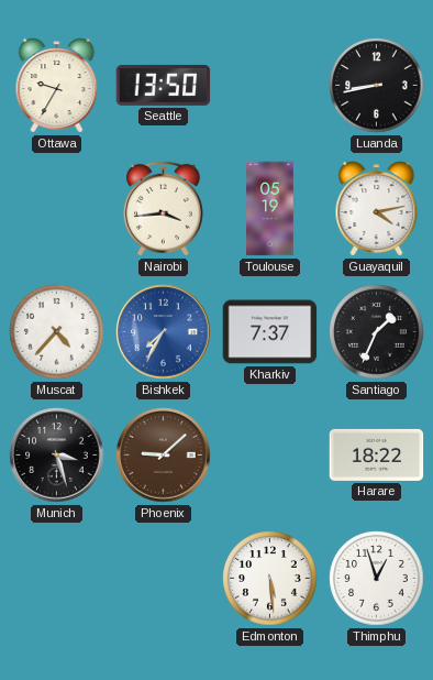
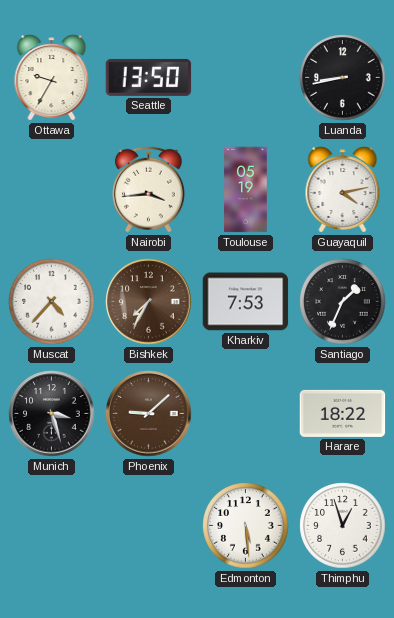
Bishkek dial: blue -> brown
Kharkiv: 7:37 -> 7:53
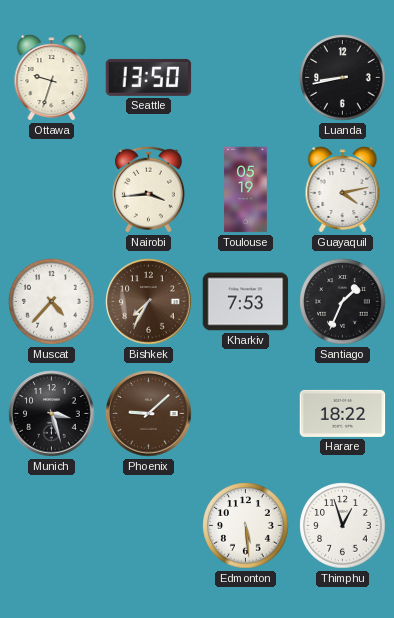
Ottawa: 9:35 -> 9:33
